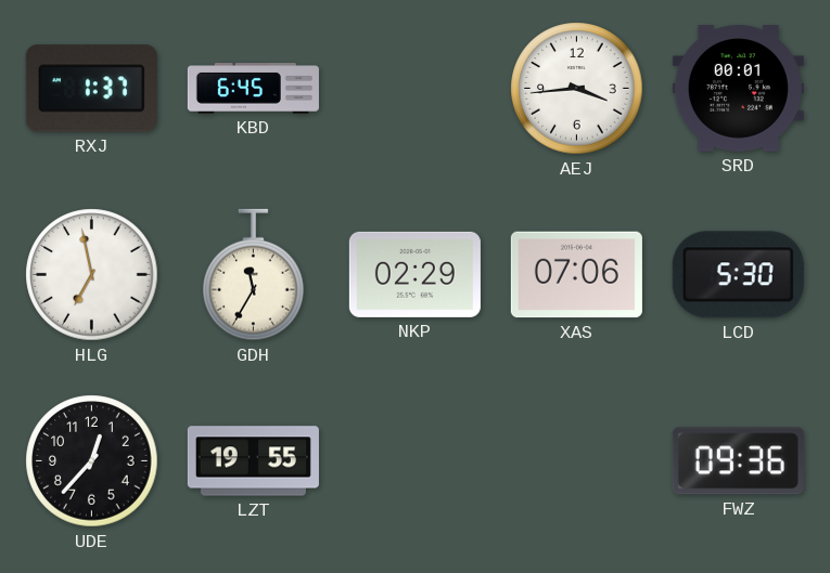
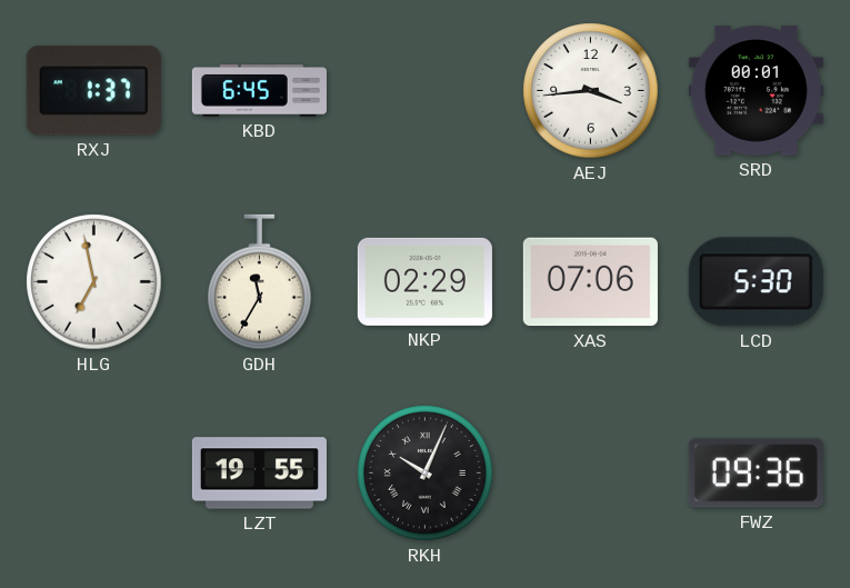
UDE: 12:37 -> none
RKH: none -> 10:04
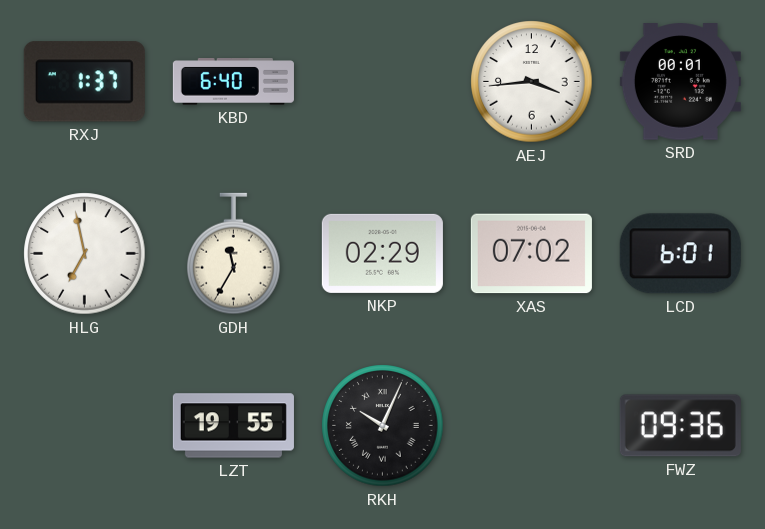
KBD: 6:45 -> 6:40
XAS: 07:06 -> 07:02
LCD: 5:30 -> 6:01
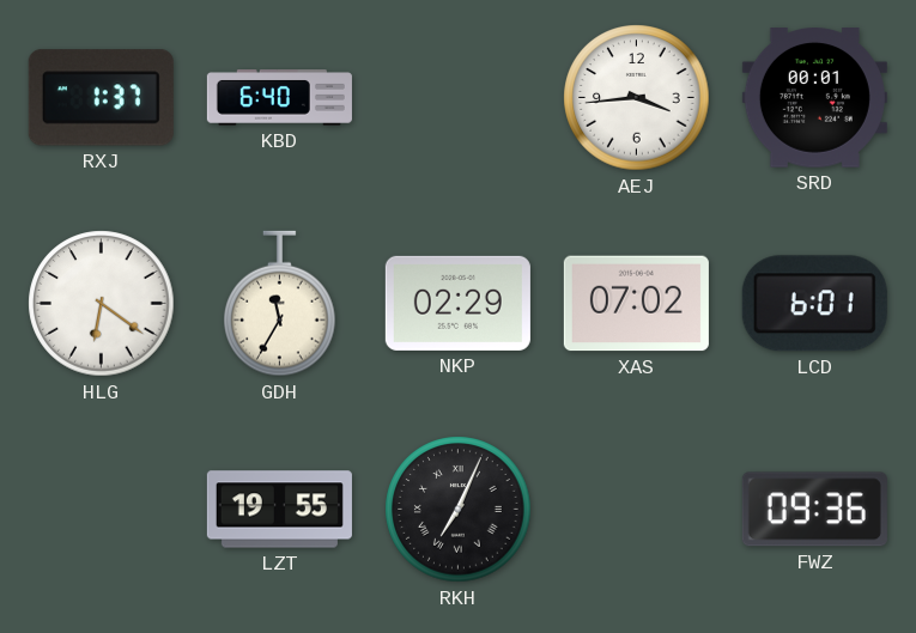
HLG: 6:58 -> 6:21
RKH: 10:04 -> 7:04
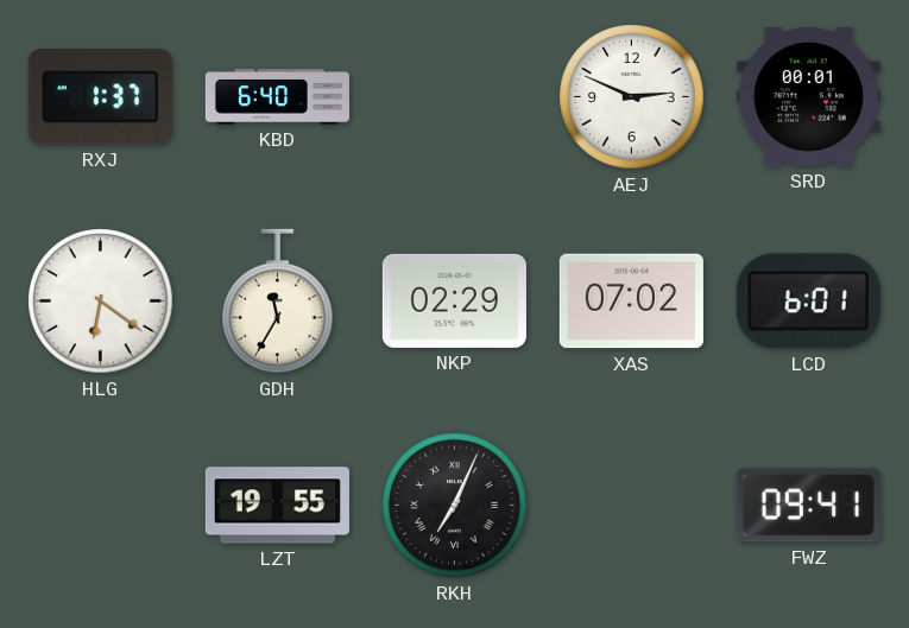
AEJ: 3:44 -> 2:49
FWZ: 09:36 -> 09:41
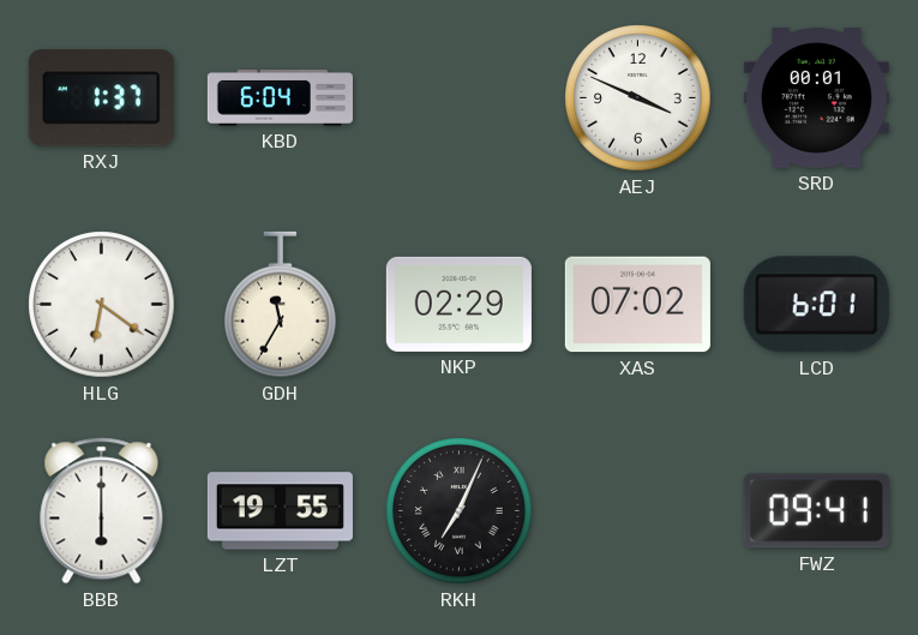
KBD: 6:40 -> 6:04
AEJ: 2:49 -> 3:49
BBB: none -> 6:00
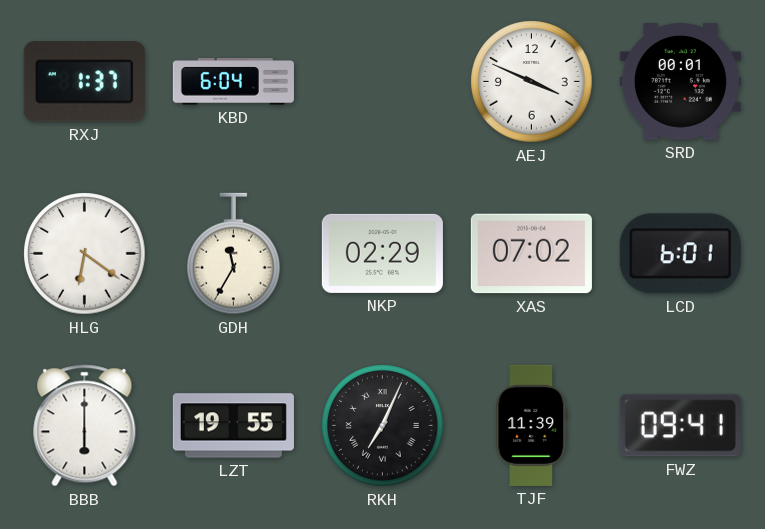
TJF: none -> 11:39
